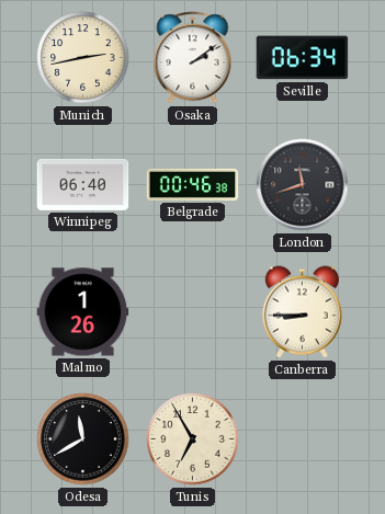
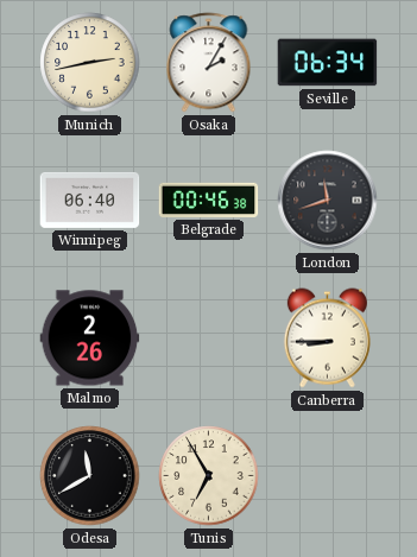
Osaka: 2:09 -> 2:05
Malmo: 1:26 -> 2:26
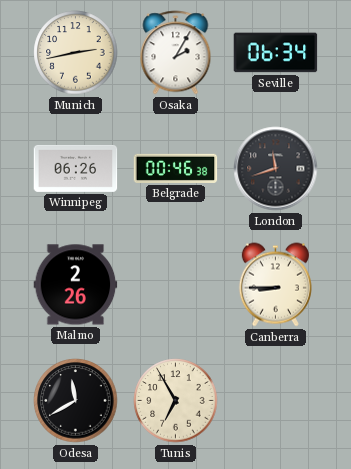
Winnipeg: 06:40 -> 06:26
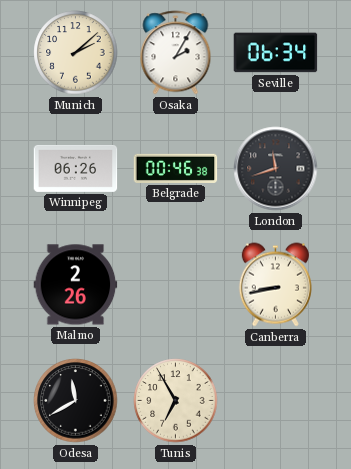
Munich: 2:43 -> 2:08
Canberra: 8:45 -> 8:43
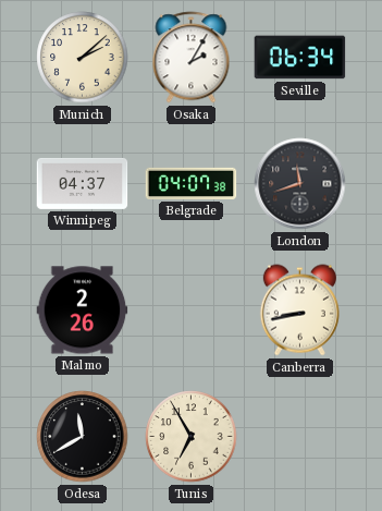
Winnipeg: 06:26 -> 04:37
Belgrade: 00:46 -> 04:07
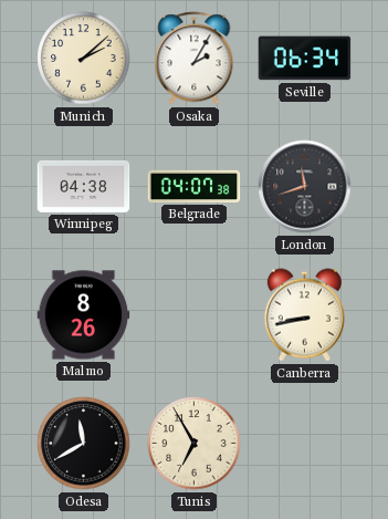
Winnipeg: 04:37 -> 04:38
Malmo: 2:26 -> 8:26
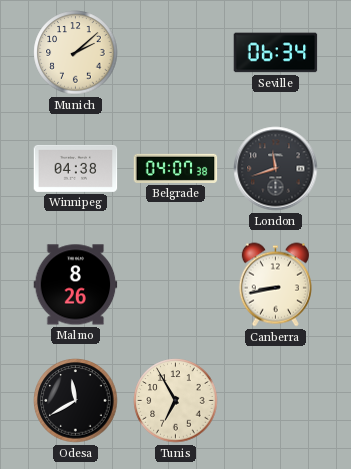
Osaka: 2:05 -> none
